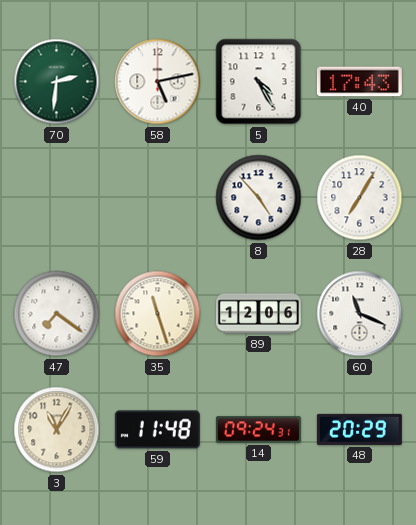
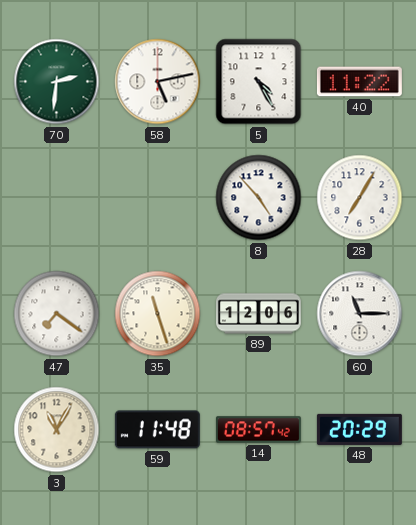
40: 17:43 -> 11:22
60: 11:19 -> 11:15
14: 09:24 -> 08:57
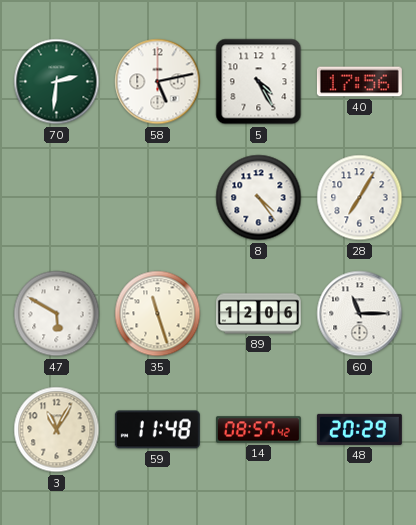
40: 11:22 -> 17:56
8: 4:53 -> 4:24
47: 7:21 -> 5:50
